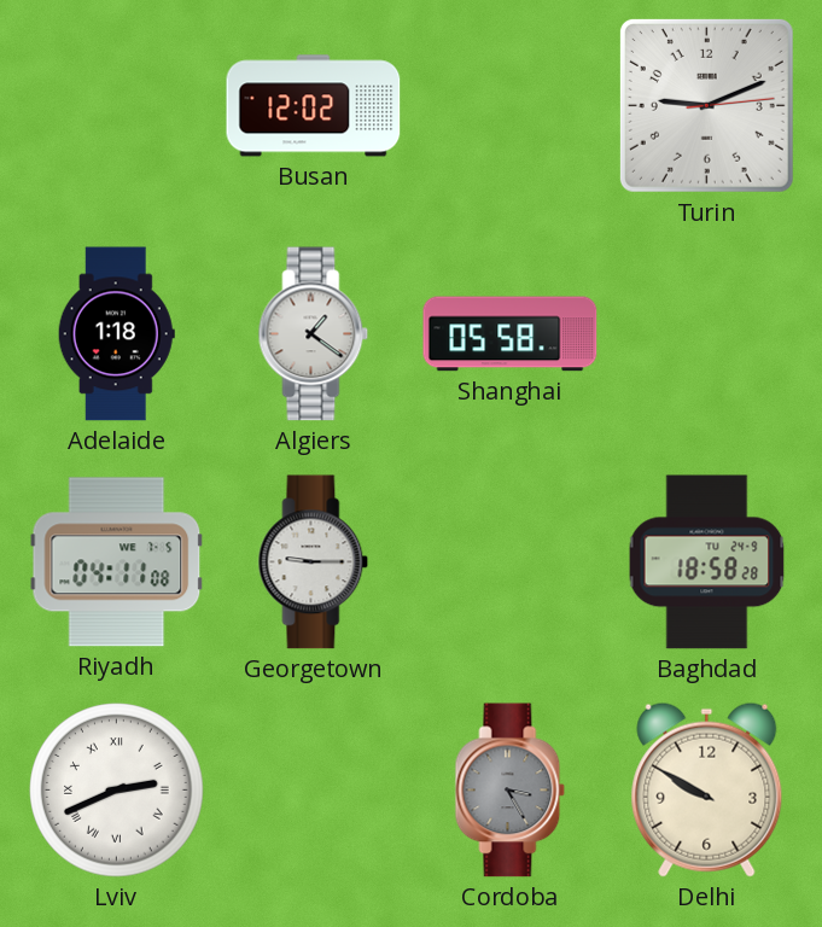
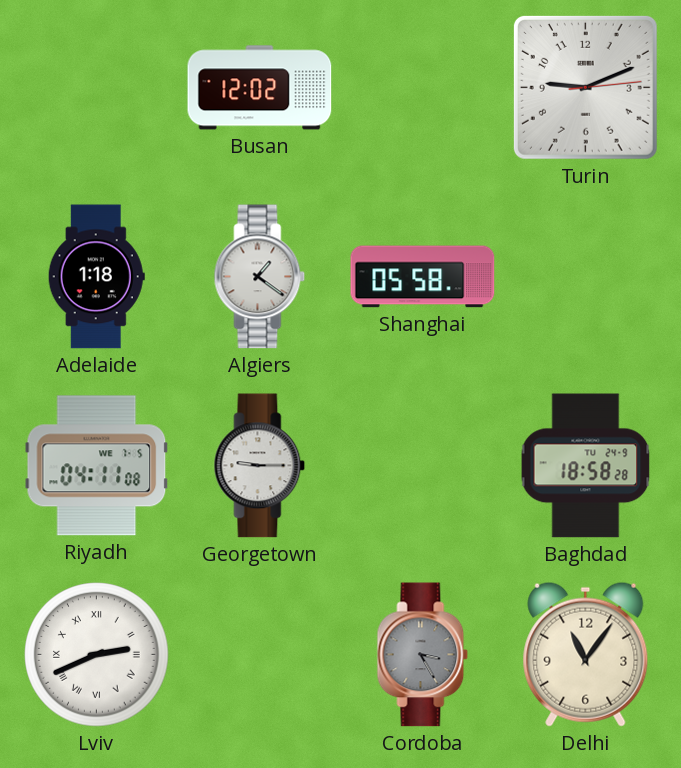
Delhi: 9:50 -> 11:06
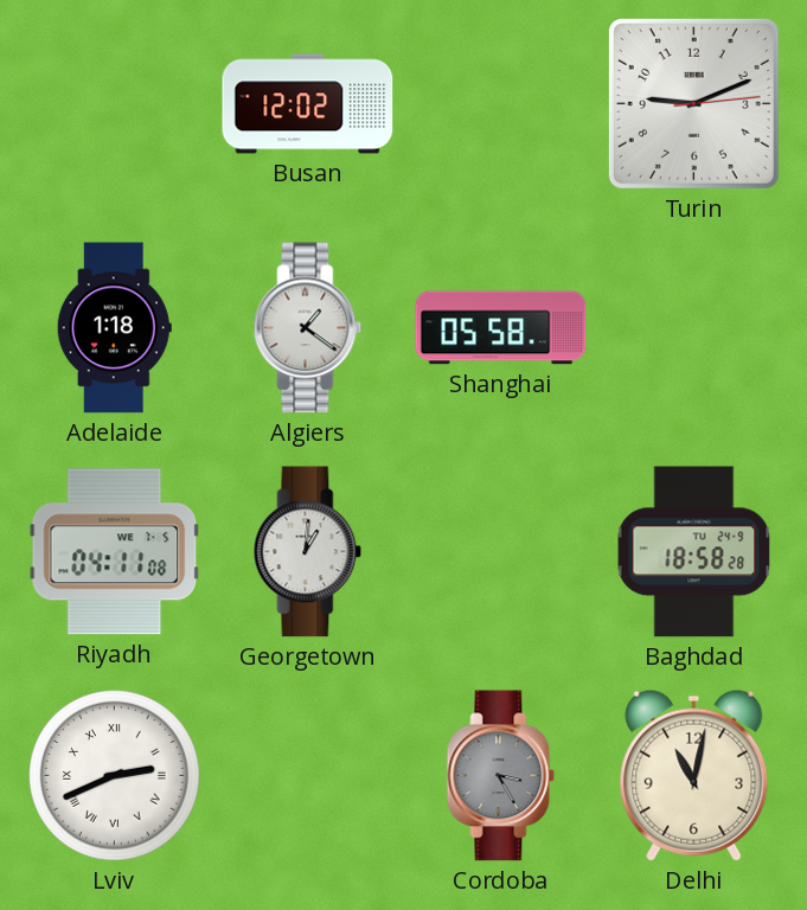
Georgetown: 9:15 -> 1:01
Delhi: 11:06 -> 11:02
